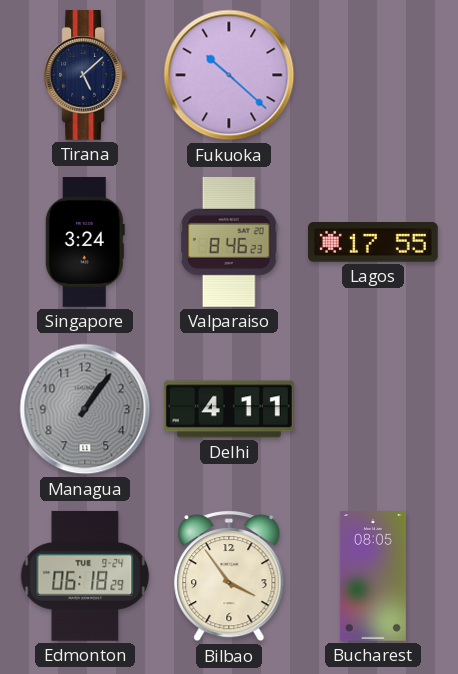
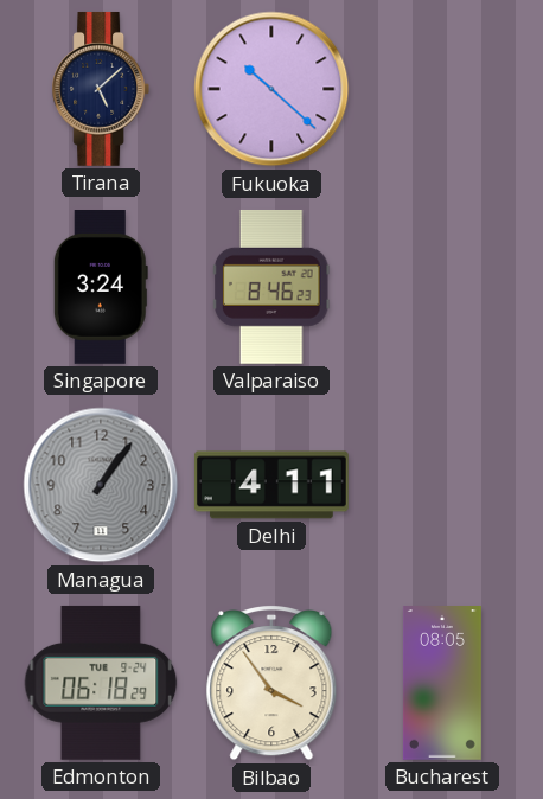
Lagos: 17:55 -> none
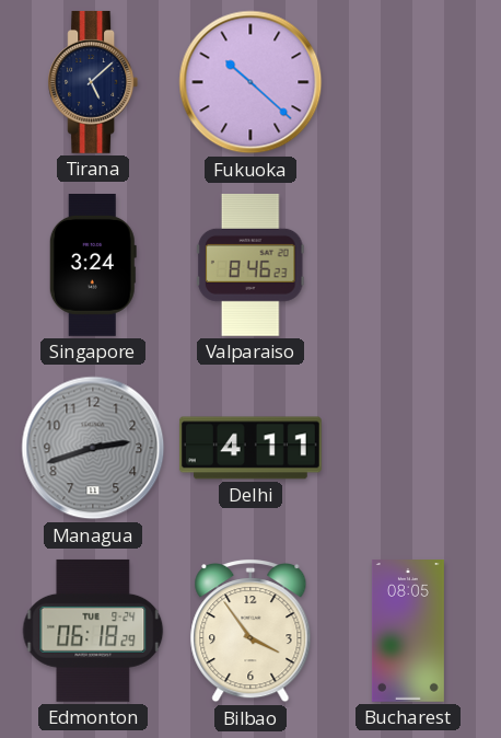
Managua: 1:06 -> 2:42
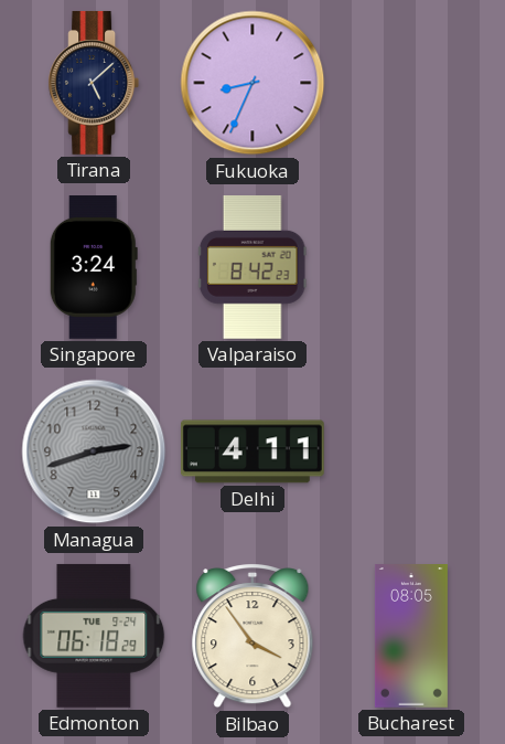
Fukuoka: 10:22 -> 8:34
Valparaiso: 8:46 -> 8:42
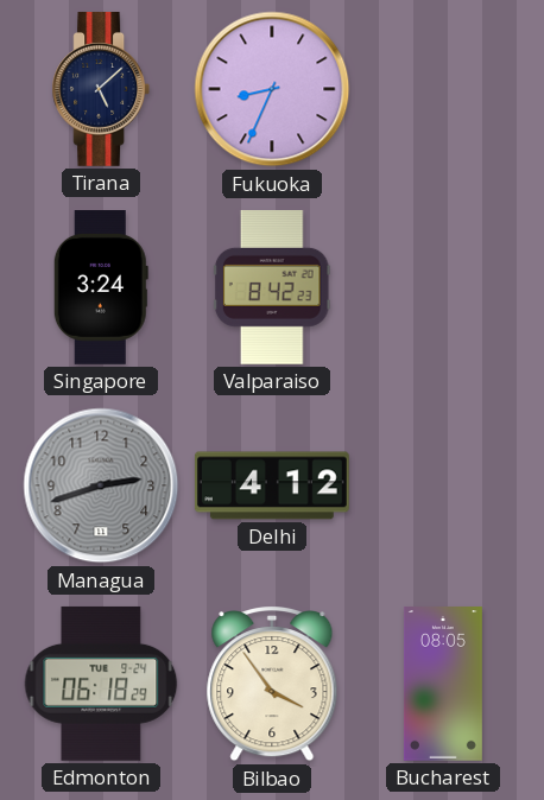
Delhi: 4:11 -> 4:12
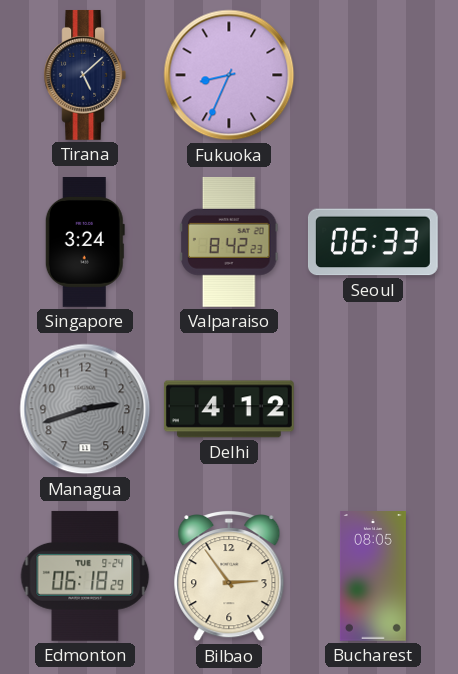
Seoul: none -> 06:33
Bilbao: 3:54 -> 2:54
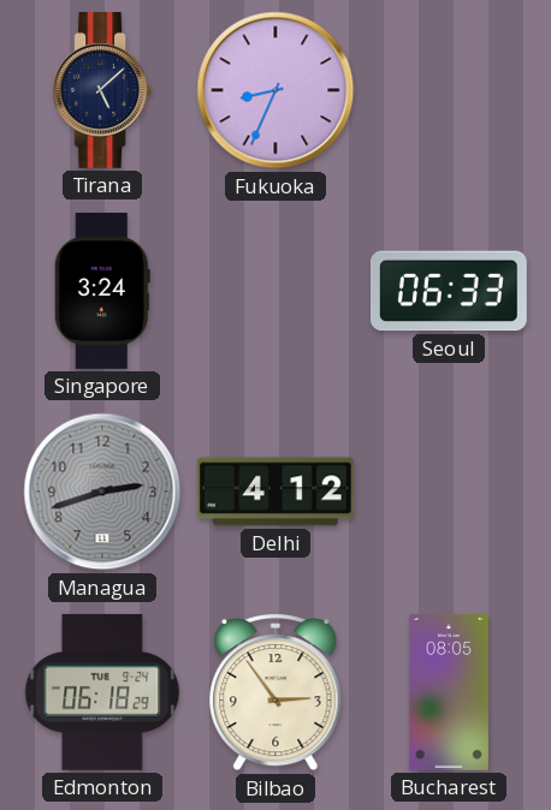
Valparaiso: 8:42 -> none
